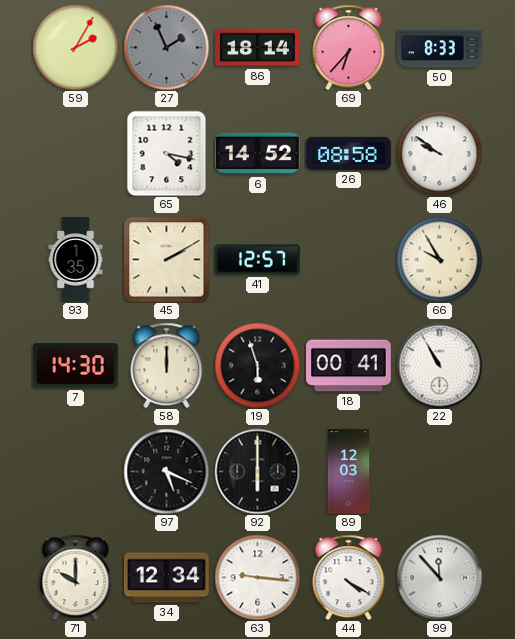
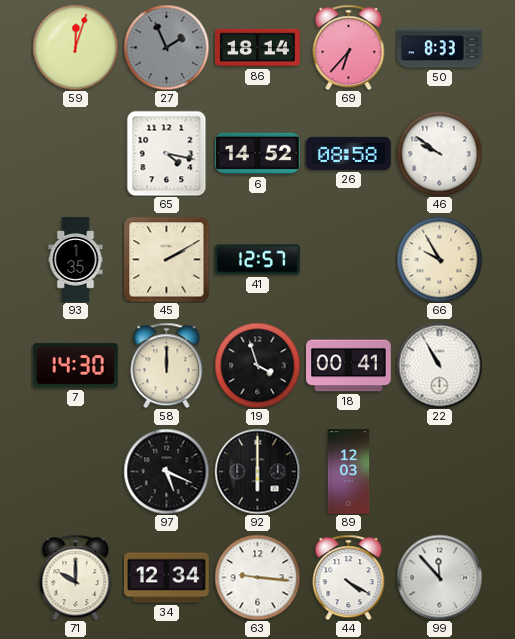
59: 2:05 -> 12:03
19: 5:57 -> 3:57
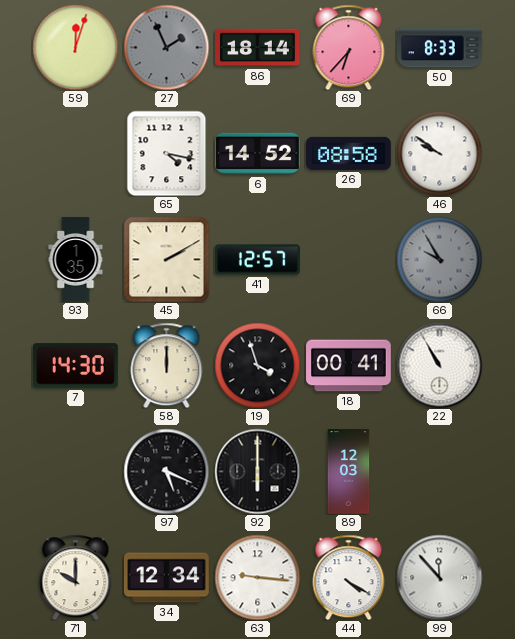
66 dial: cream -> grey
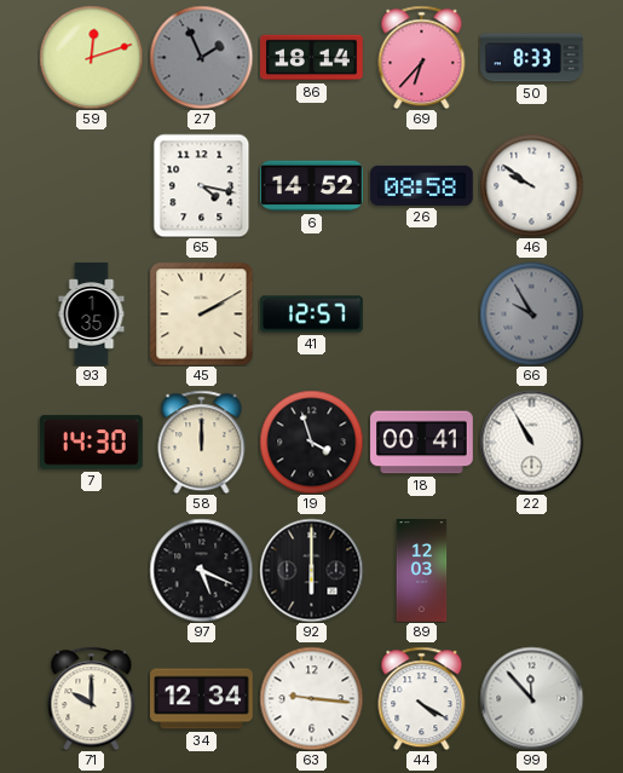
59: 12:03 -> 12:12
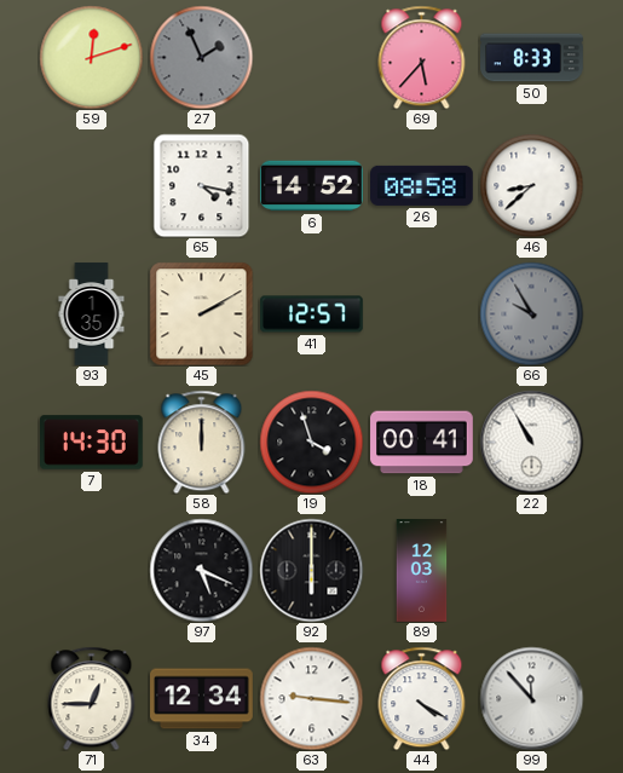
86: 18:14 -> none
69: 6:37 -> 5:37
46: 9:51 -> 8:38
71: 10:00 -> 12:45
